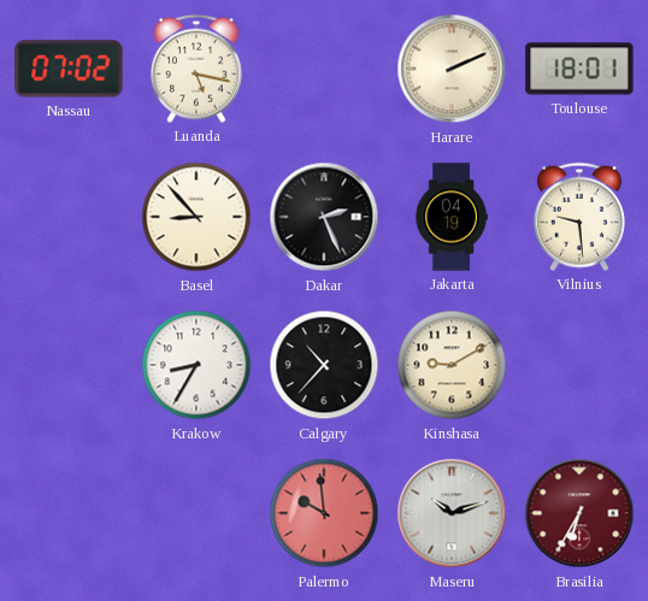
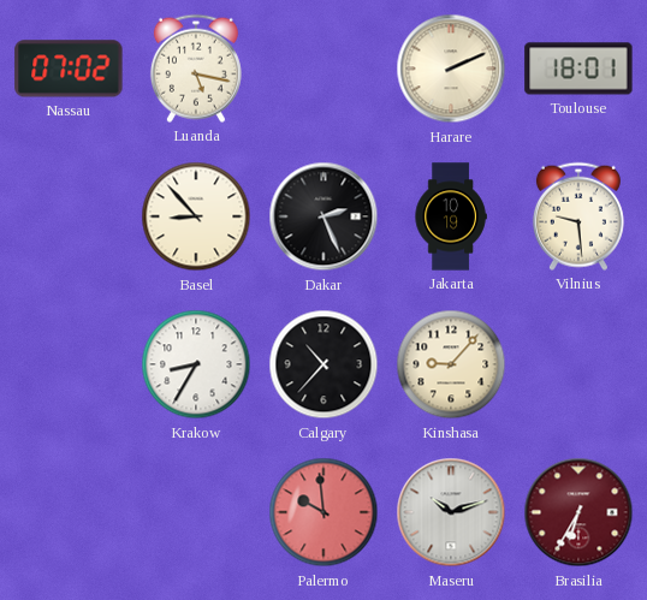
Jakarta: 04:19 -> 10:19
Kinshasa: 9:10 -> 9:07
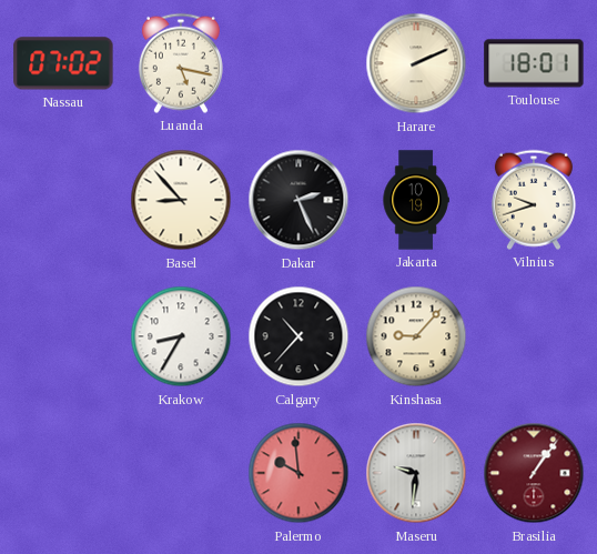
Vilnius: 9:29 -> 9:42
Maseru: 10:12 -> 9:31
Brasilia: 6:35 -> 1:06
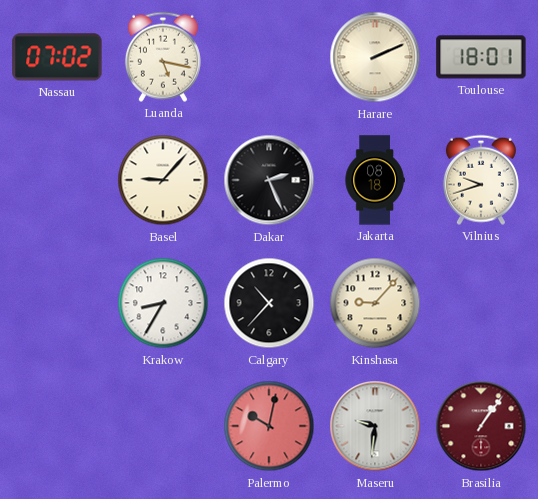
Basel: 8:53 -> 9:07
Jakarta: 10:19 -> 08:18
Palermo: 9:59 -> 10:02
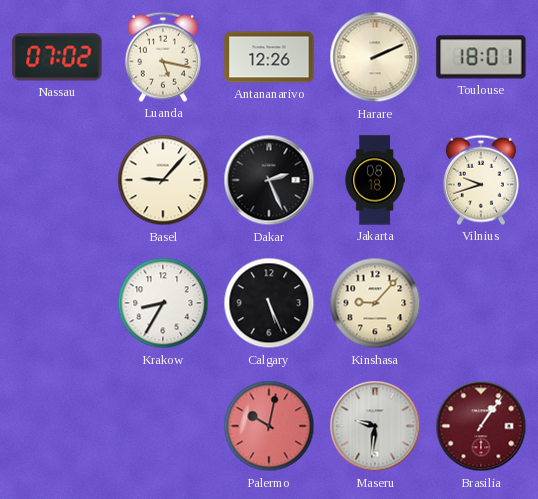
Antananarivo: none -> 12:26
Calgary: 10:37 -> 5:26
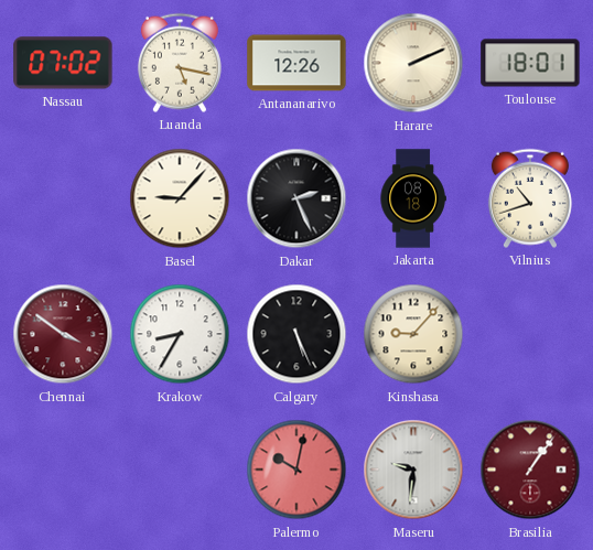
Vilnius: 9:42 -> 10:42
Chennai: none -> 3:51
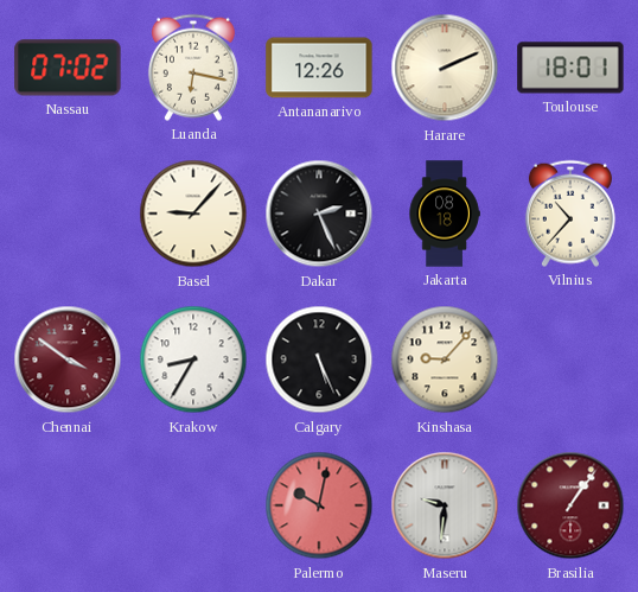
Luanda: 5:17 -> 6:17
Vilnius: 10:42 -> 10:37
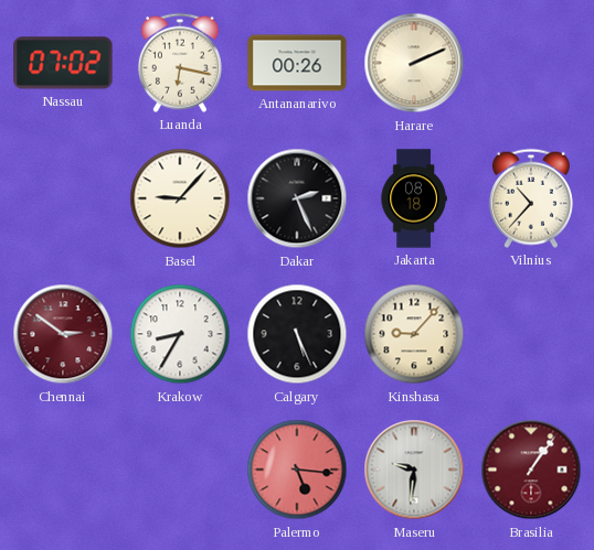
Antananarivo: 12:26 -> 00:26
Toulouse: 18:01 -> none
Chennai: 3:51 -> 2:51
Palermo: 10:02 -> 5:16
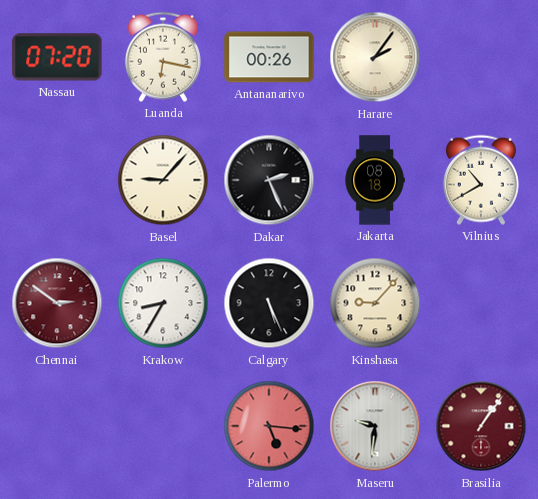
Nassau: 07:02 -> 07:20
Harare: 2:11 -> 2:06
Vilnius: 10:37 -> 10:40
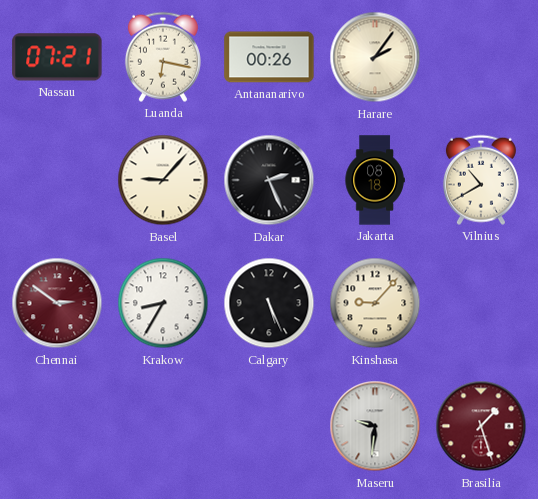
Nassau: 07:20 -> 07:21
Palermo: 5:16 -> none
Brasilia: 1:06 -> 1:27
